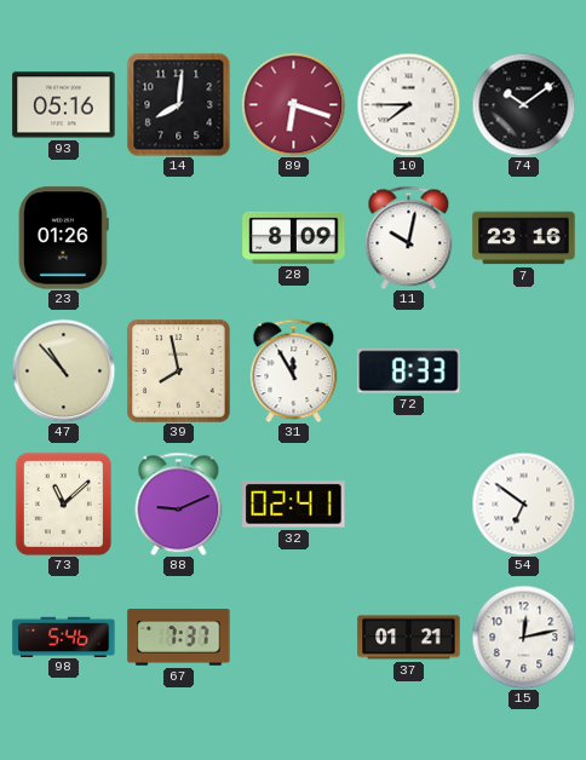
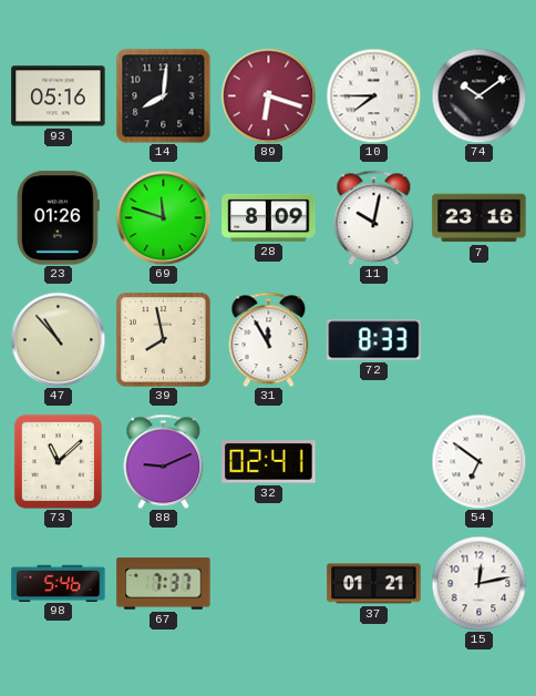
69: none -> 11:48
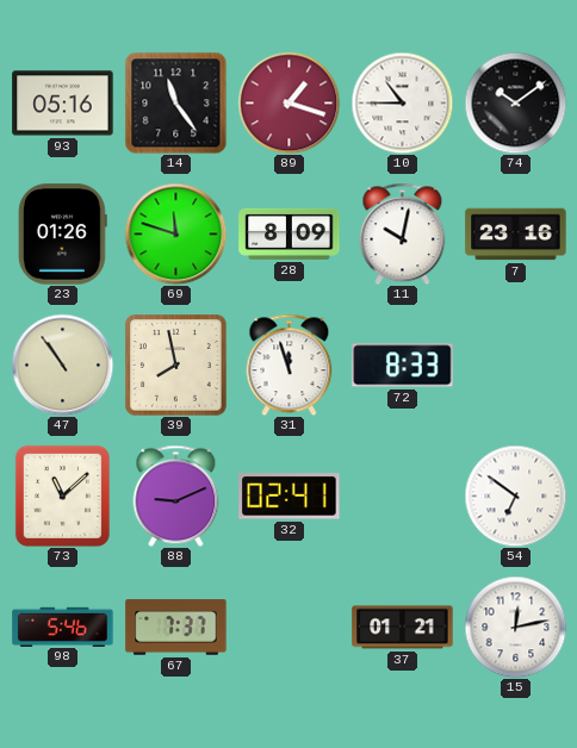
14: 8:01 -> 11:24
89: 6:18 -> 1:18
10: 7:45 -> 10:45
47: 10:53 -> 10:54
31: 11:55 -> 11:57
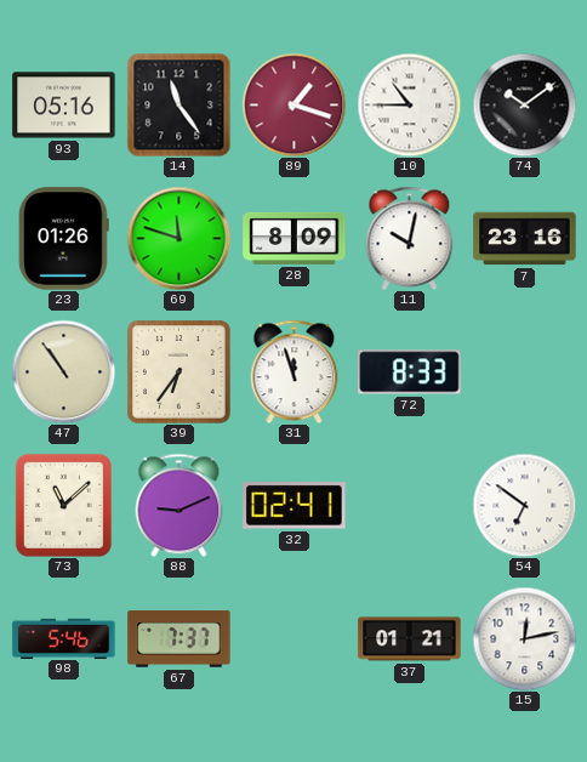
39: 7:58 -> 6:36
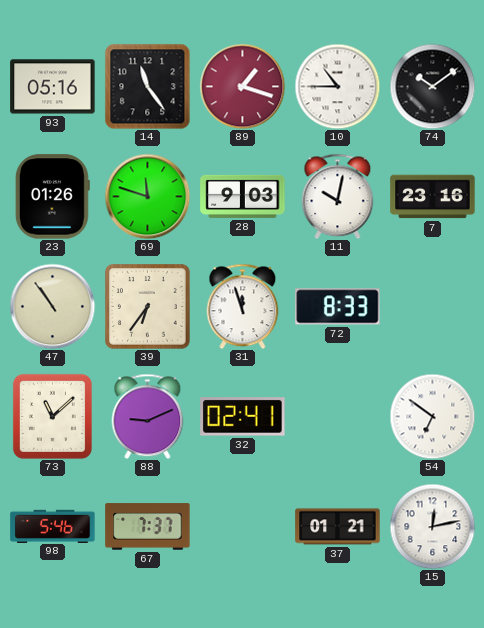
28: 8:09 -> 9:03
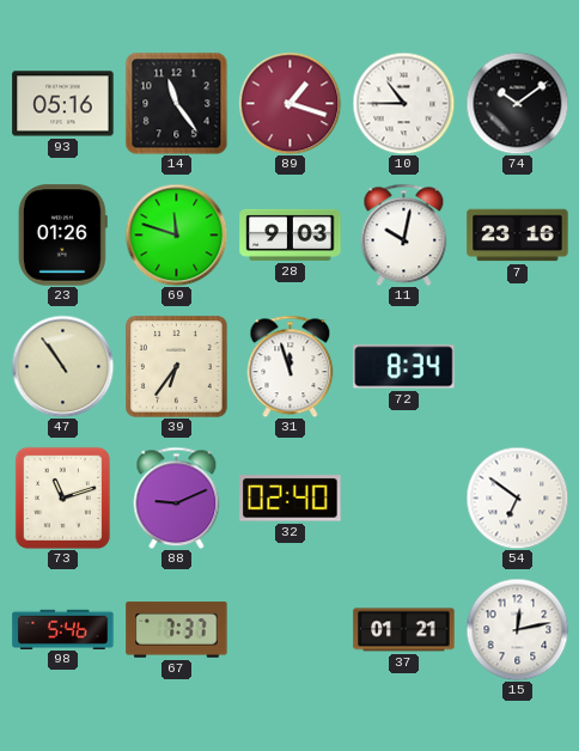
72: 8:33 -> 8:34
73: 11:08 -> 11:12
32: 02:41 -> 02:40
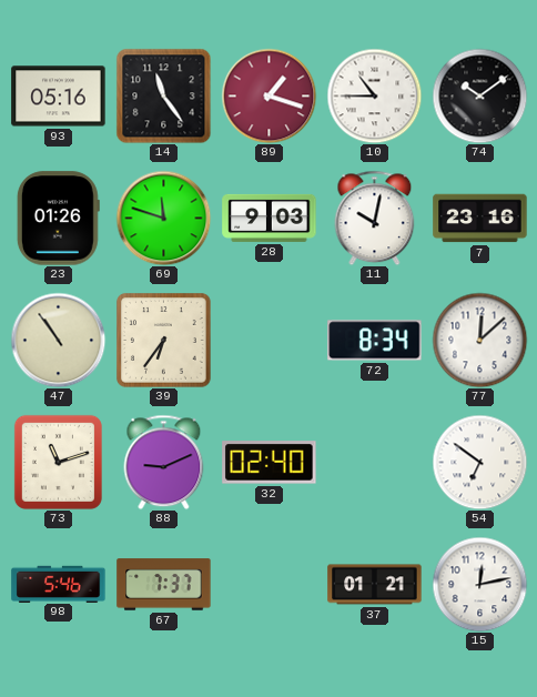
31: 11:57 -> none
77: none -> 12:08
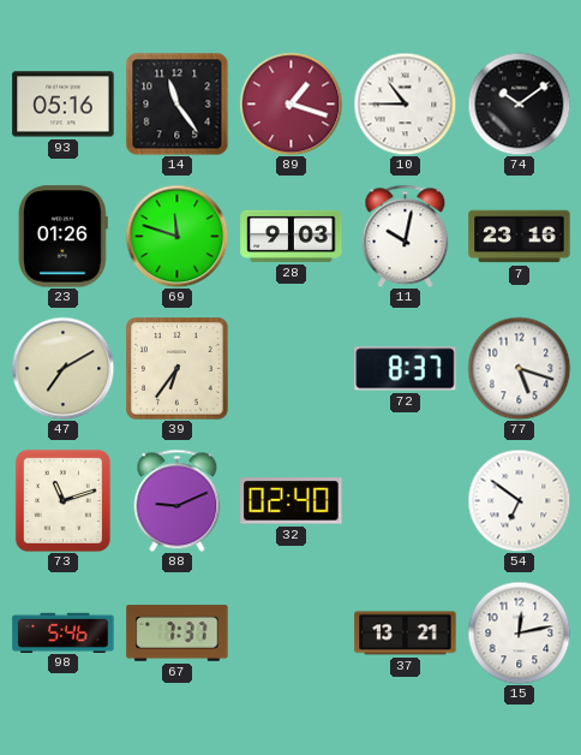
47: 10:54 -> 7:10
72: 8:34 -> 8:37
77: 12:08 -> 5:18
37: 01:21 -> 13:21
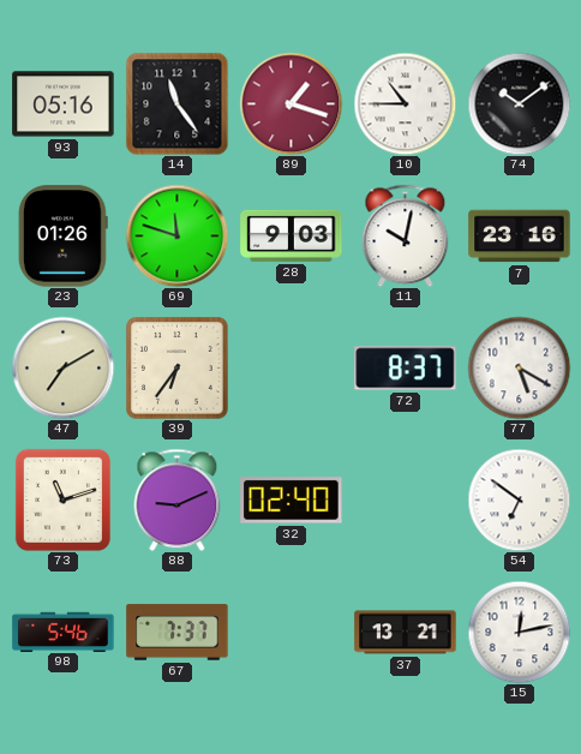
77: 5:18 -> 5:20
